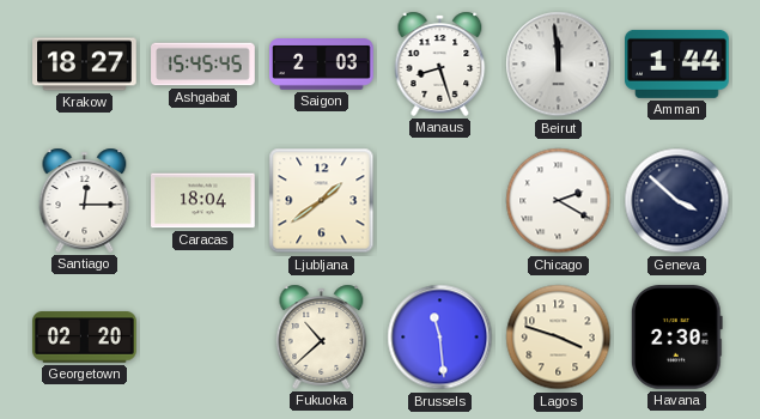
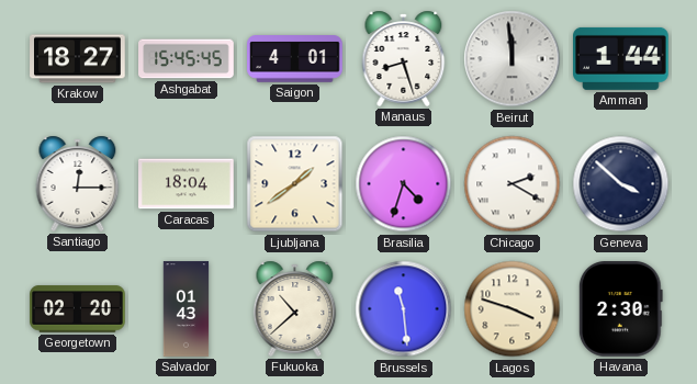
Saigon: 2:03 -> 4:01
Brasilia: none -> 4:33
Salvador: none -> 01:43
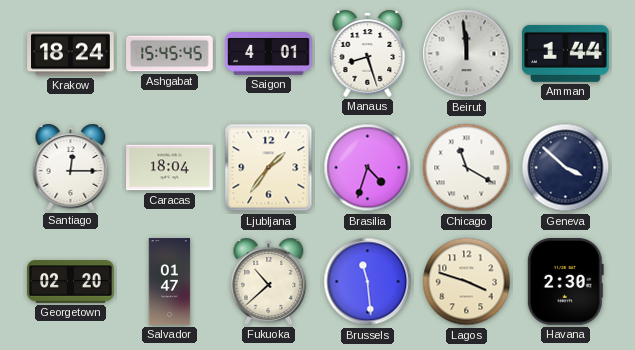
Krakow: 18:27 -> 18:24
Ljubljana: 1:39 -> 1:36
Chicago: 2:20 -> 11:20
Salvador: 01:43 -> 01:47
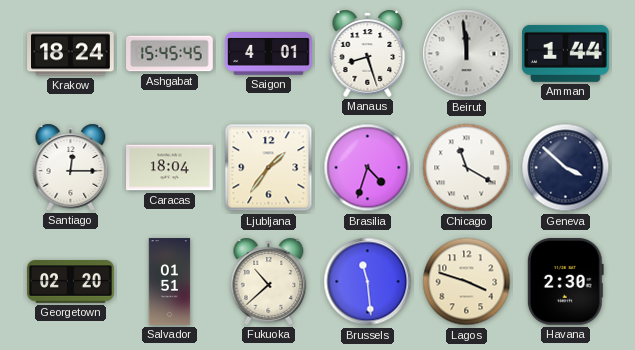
Salvador: 01:47 -> 01:51
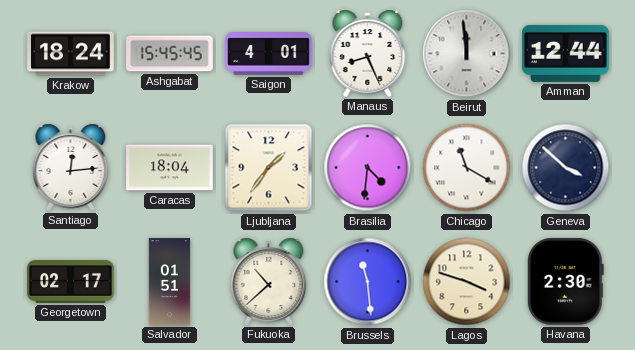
Manaus: 8:27 -> 8:26
Amman: 1:44 -> 12:44
Santiago: 12:15 -> 12:14
Brasilia: 4:33 -> 4:31
Georgetown: 02:20 -> 02:17
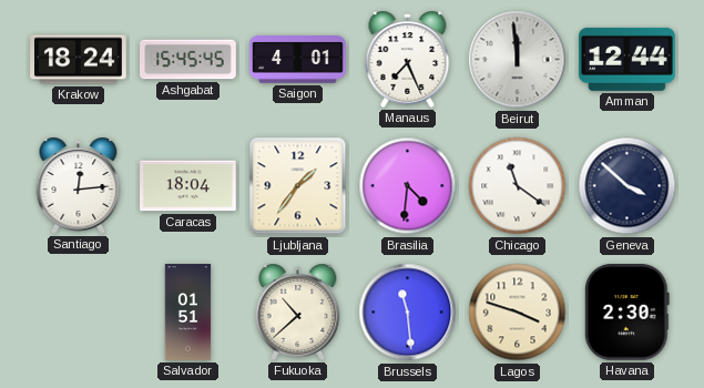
Manaus: 8:26 -> 7:26
Chicago: 11:20 -> 11:21
Georgetown: 02:17 -> none
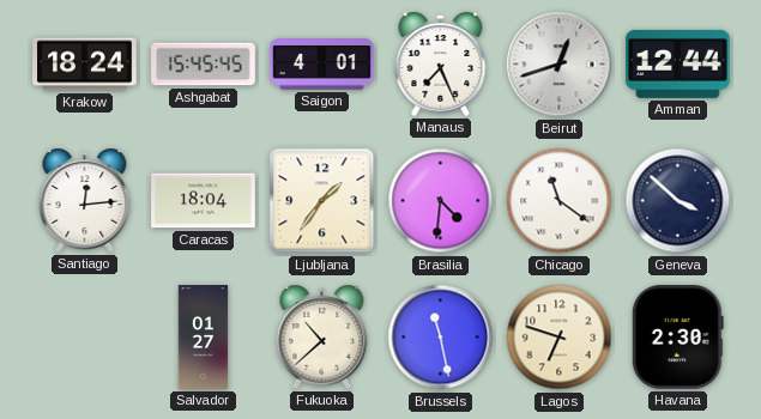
Beirut: 11:59 -> 12:42
Salvador: 01:51 -> 01:27
Brussels: 11:29 -> 11:28
Lagos: 3:48 -> 6:48
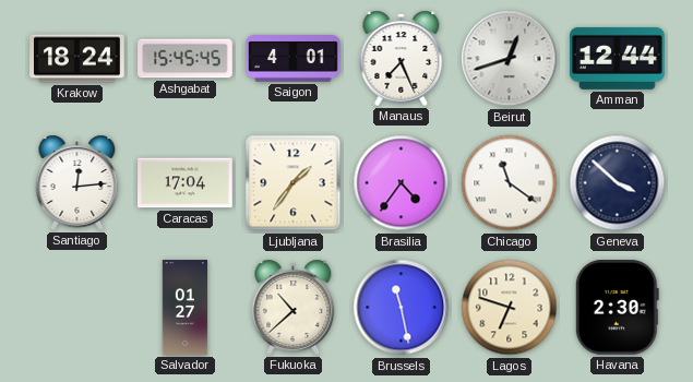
Caracas: 18:04 -> 17:04
Brasilia: 4:31 -> 4:36
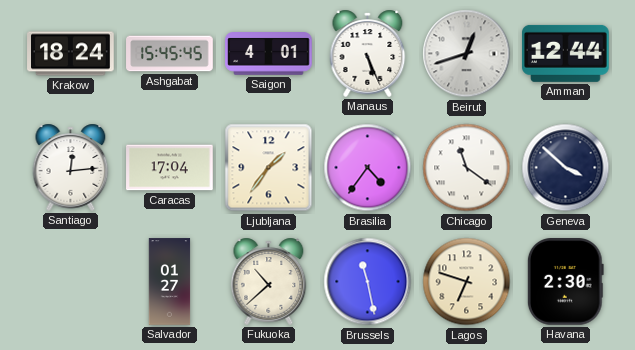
Manaus: 7:26 -> 5:26
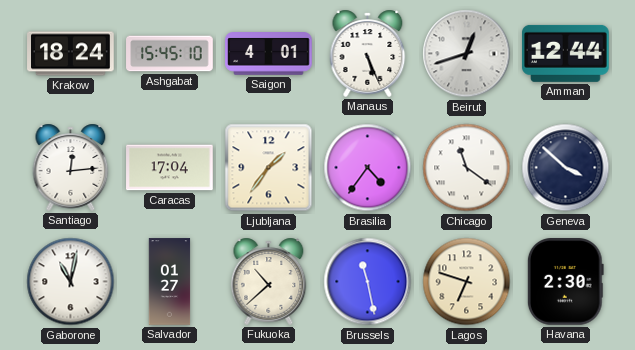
Ashgabat: 15:45:45 -> 15:45:10
Gaborone: none -> 11:02
